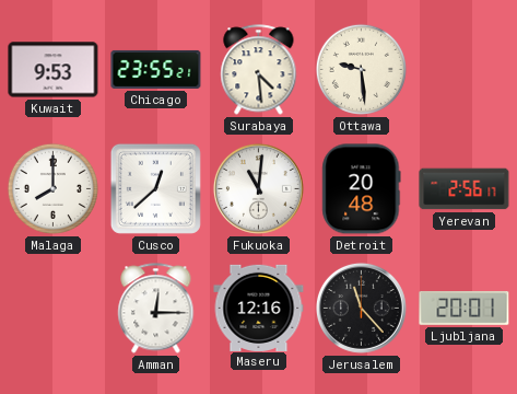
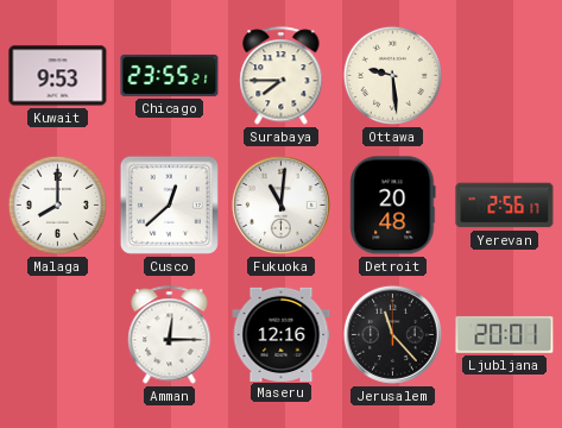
Surabaya: 4:29 -> 7:45
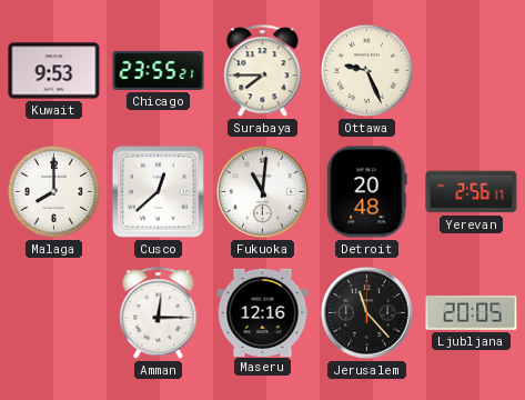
Ottawa: 9:29 -> 9:26
Ljubljana: 20:01 -> 20:05
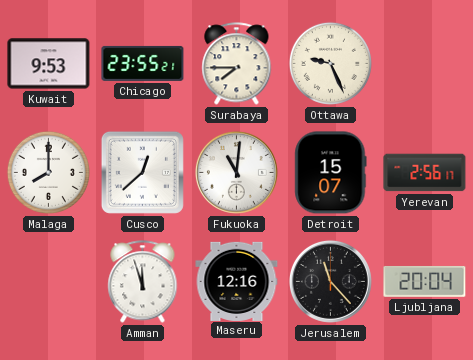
Detroit: 20:48 -> 15:07
Amman: 12:15 -> 11:57
Ljubljana: 20:05 -> 20:04
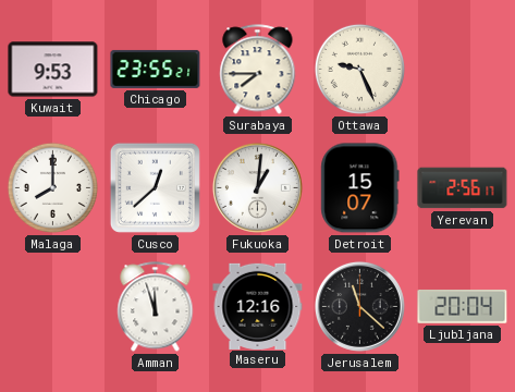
Fukuoka: 11:01 -> 1:01
Jerusalem: 11:23 -> 11:22
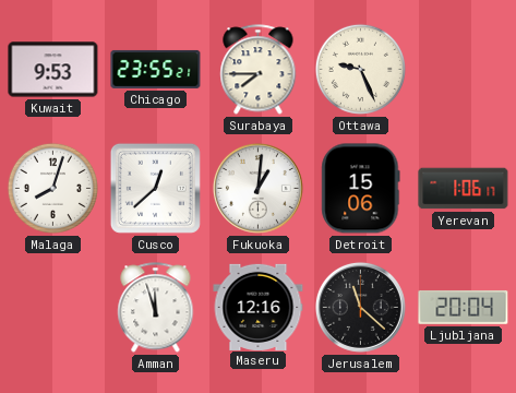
Malaga: 8:00 -> 8:03
Detroit: 15:07 -> 15:06
Yerevan: 2:56 -> 1:06
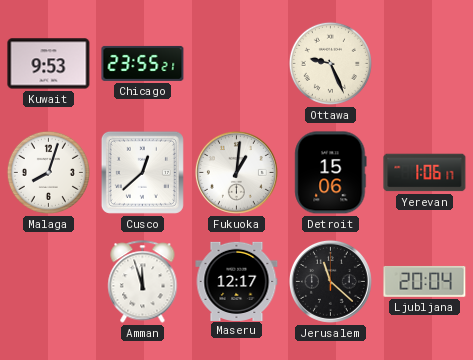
Surabaya: 7:45 -> none
Maseru: 12:16 -> 12:17
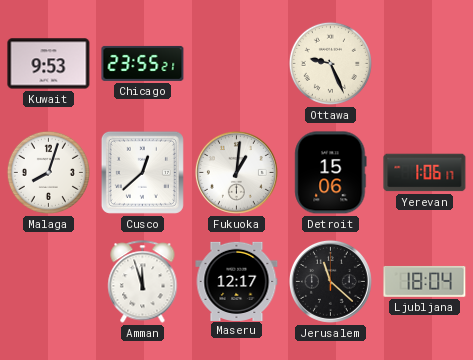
Ljubljana: 20:04 -> 18:04
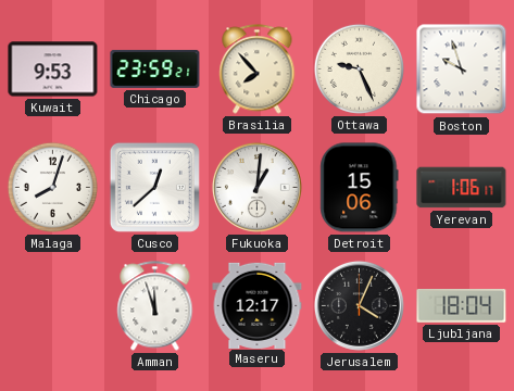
Chicago: 23:55 -> 23:59
Brasilia: none -> 7:53
Boston: none -> 9:57
Jerusalem: 11:22 -> 4:04
